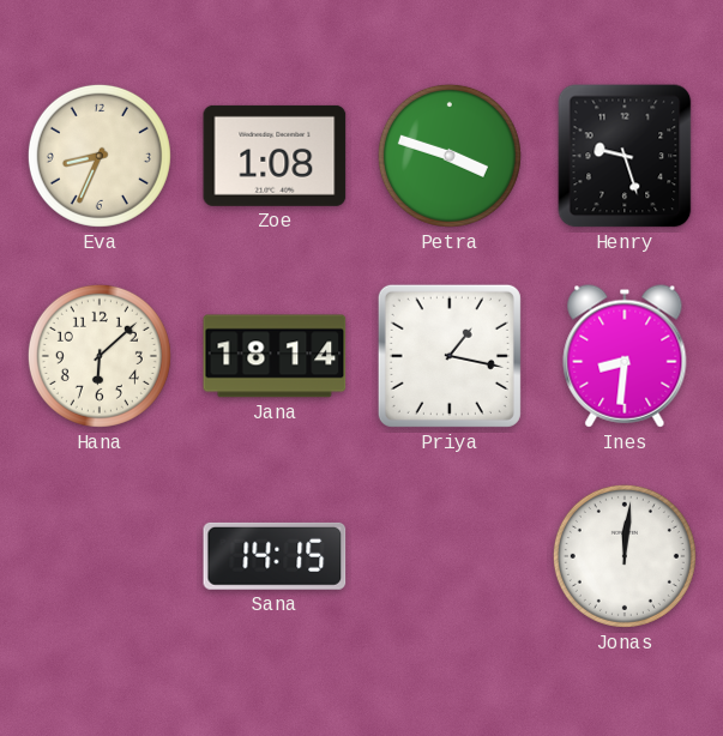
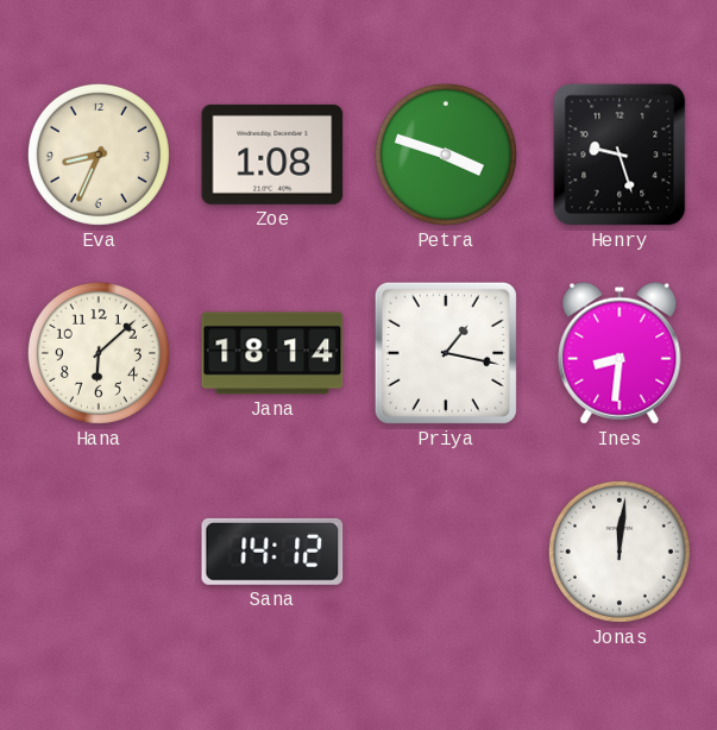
Sana: 14:15 -> 14:12
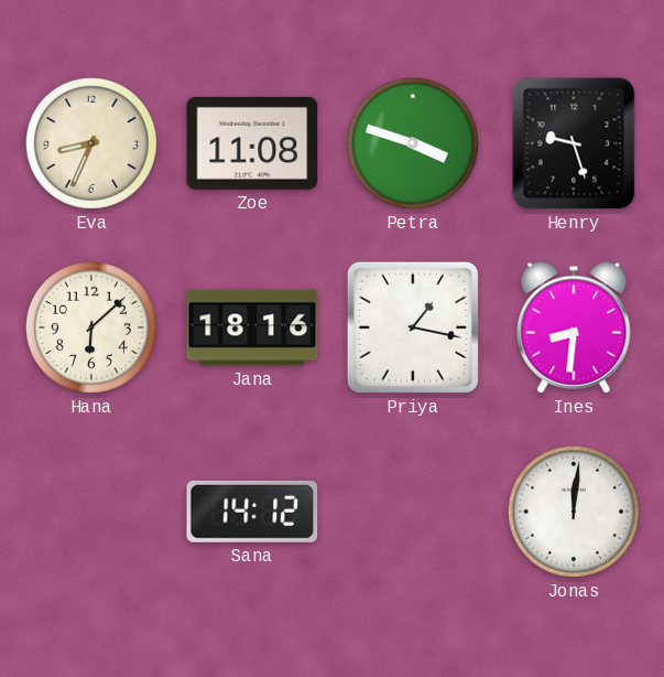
Zoe: 1:08 -> 11:08
Jana: 18:14 -> 18:16
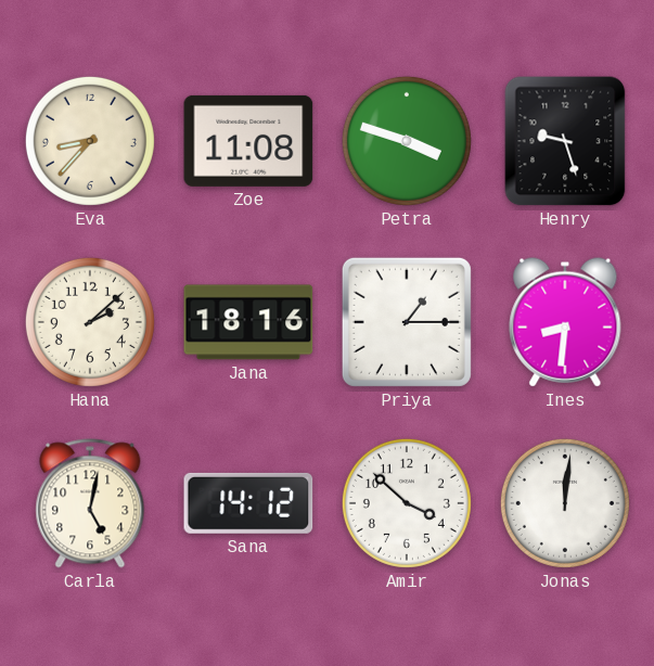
Eva: 8:34 -> 8:37
Hana: 6:08 -> 2:08
Priya: 1:17 -> 1:15
Carla: none -> 5:02
Amir: none -> 3:52
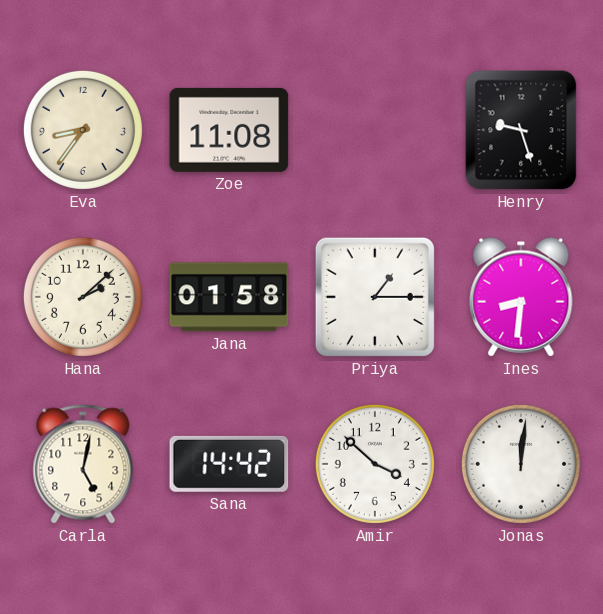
Eva: 8:37 -> 8:36
Petra: 3:48 -> none
Jana: 18:16 -> 01:58
Sana: 14:12 -> 14:42
